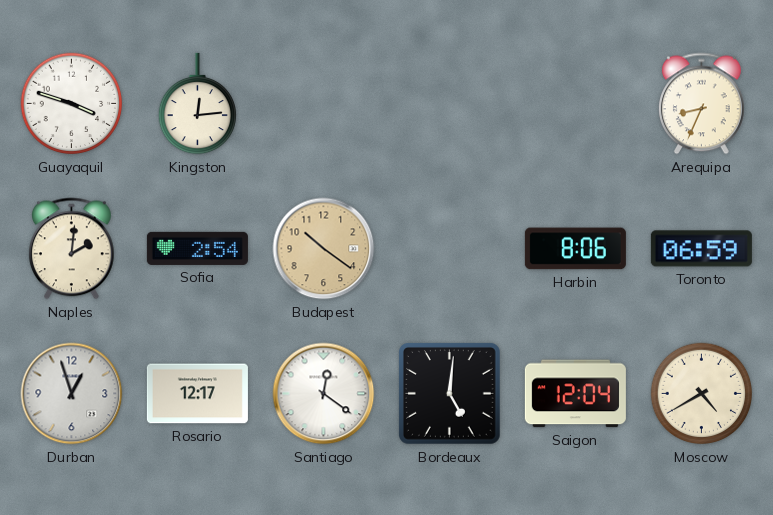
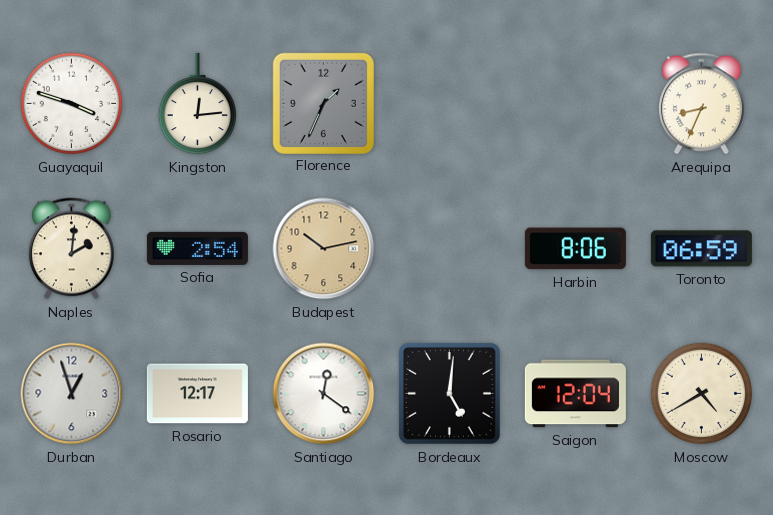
Florence: none -> 1:34
Budapest: 10:21 -> 10:13
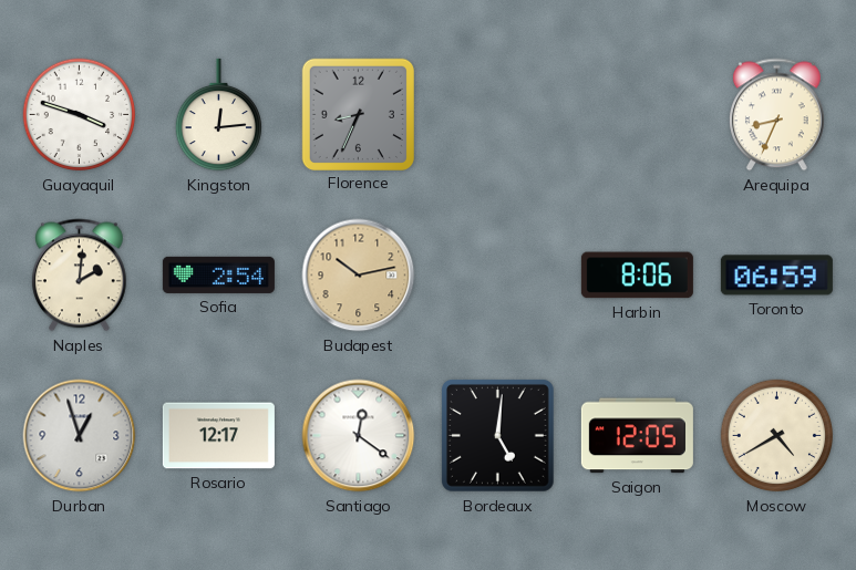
Florence: 1:34 -> 8:34
Saigon: 12:04 -> 12:05
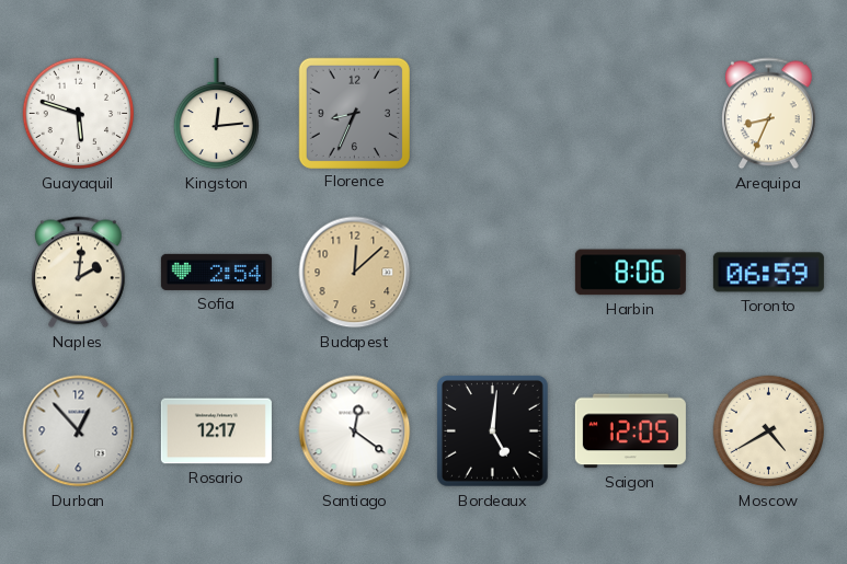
Guayaquil: 3:48 -> 5:48
Budapest: 10:13 -> 12:08
Durban: 12:57 -> 12:53
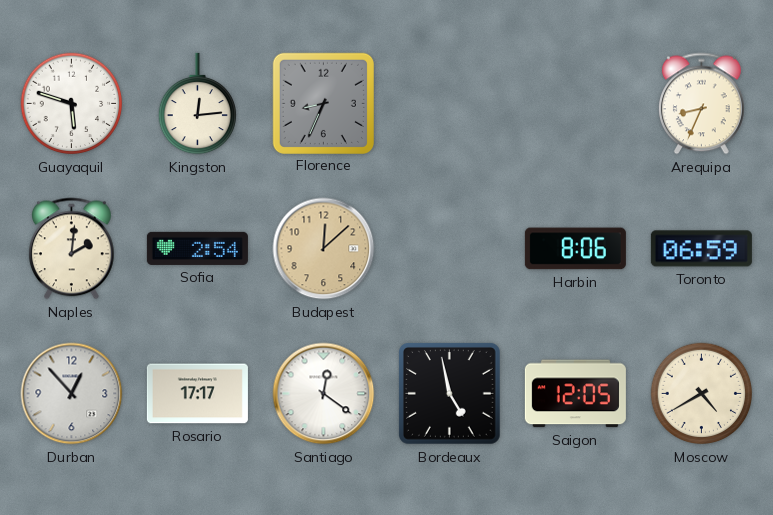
Rosario: 12:17 -> 17:17
Bordeaux: 5:01 -> 4:58
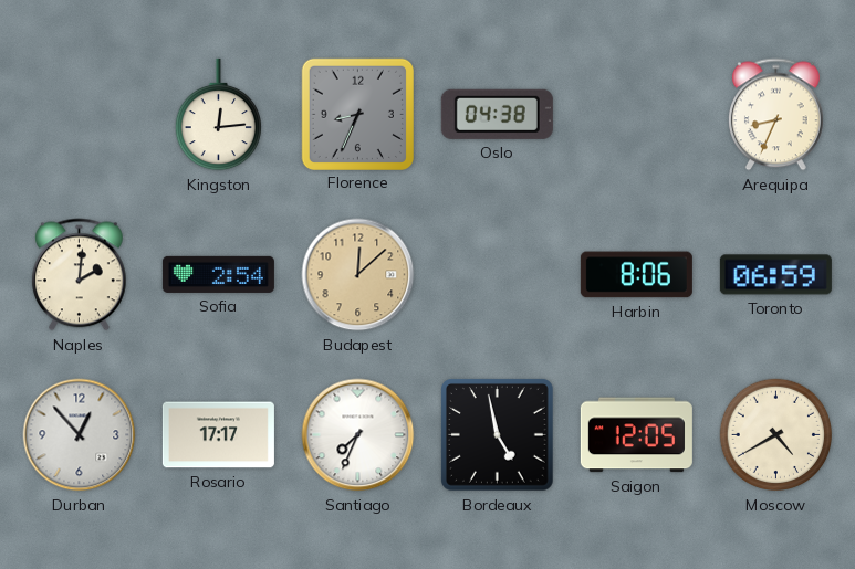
Guayaquil: 5:48 -> none
Oslo: none -> 04:38
Santiago: 12:21 -> 7:34
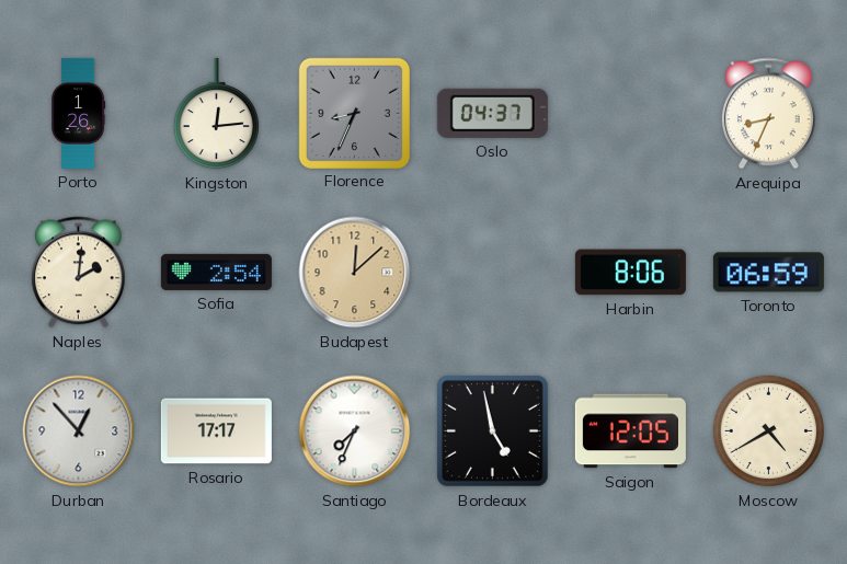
Porto: none -> 1:26
Oslo: 04:38 -> 04:37
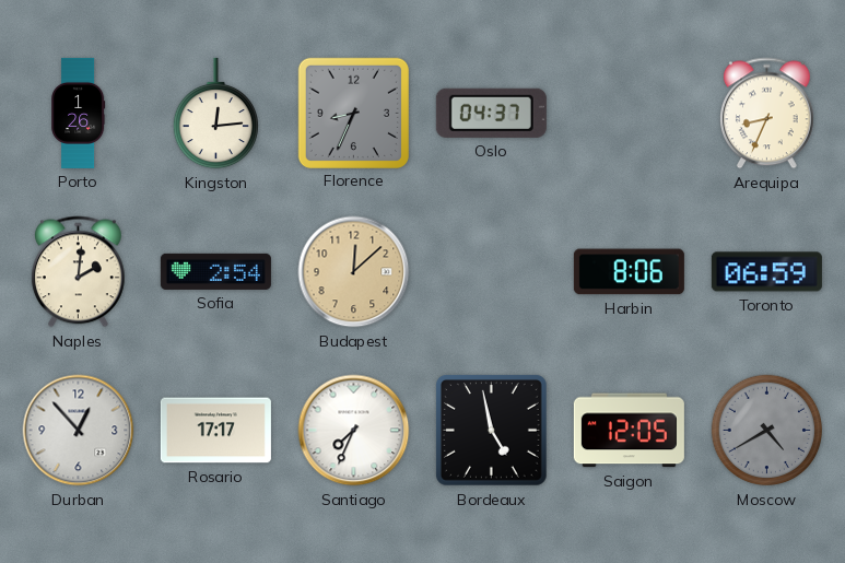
Moscow dial: cream -> grey
